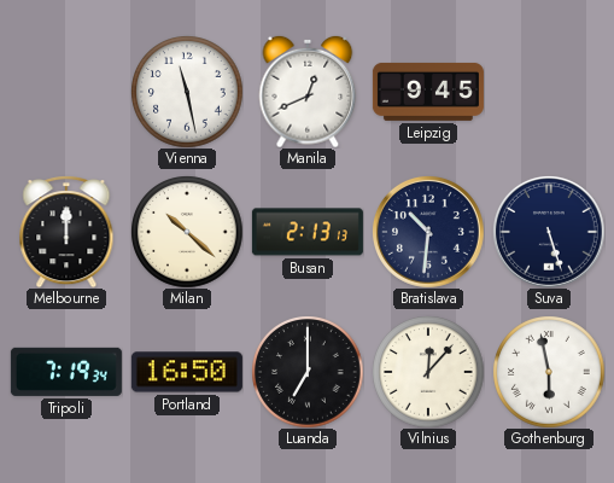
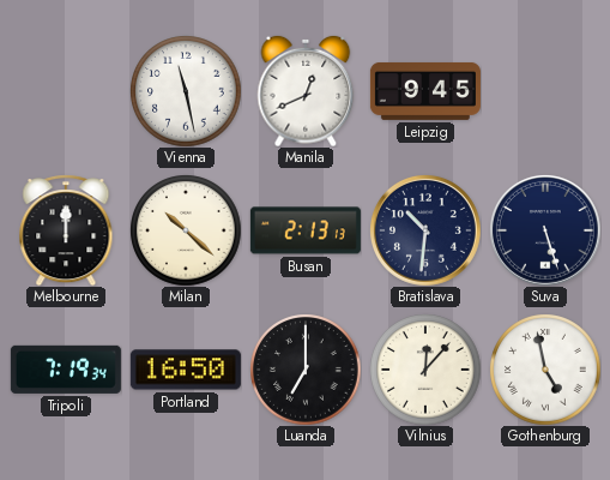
Gothenburg: 5:58 -> 4:58
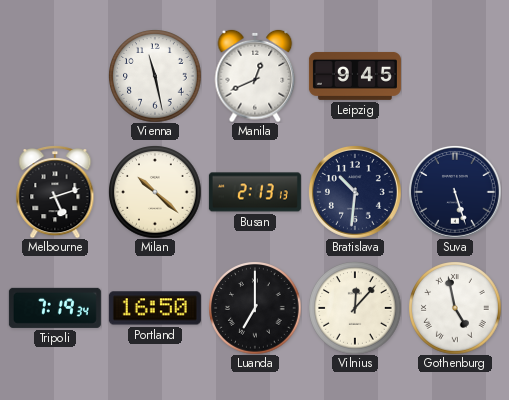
Melbourne: 12:00 -> 5:12
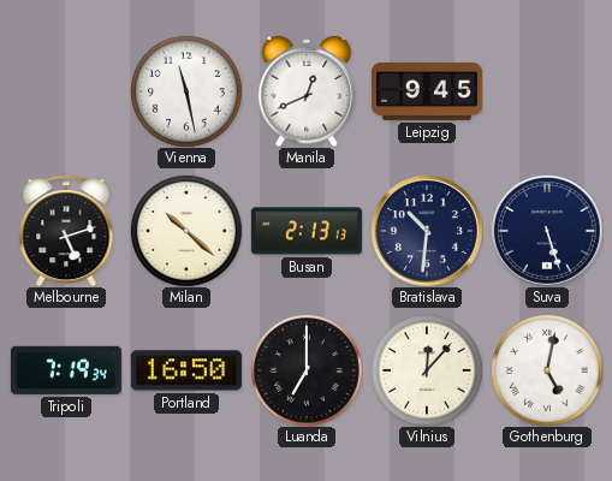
Gothenburg: 4:58 -> 5:02
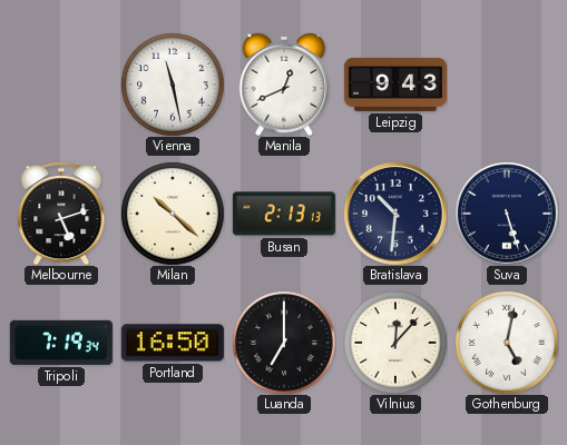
Leipzig: 9:45 -> 9:43
